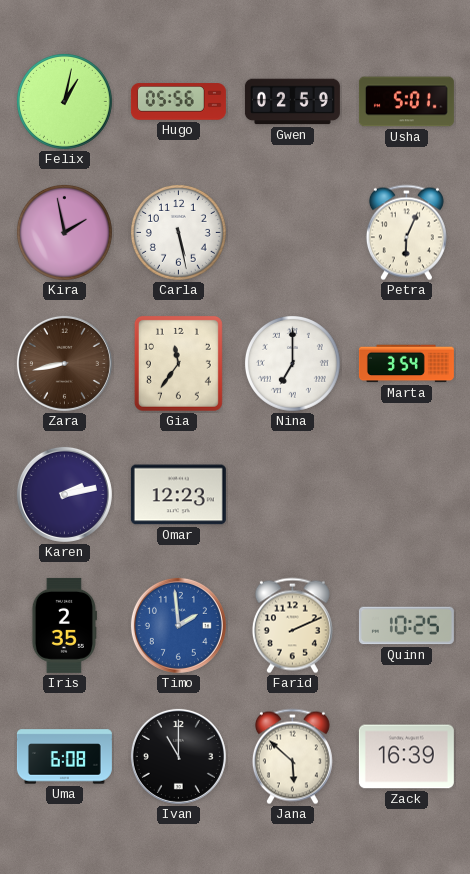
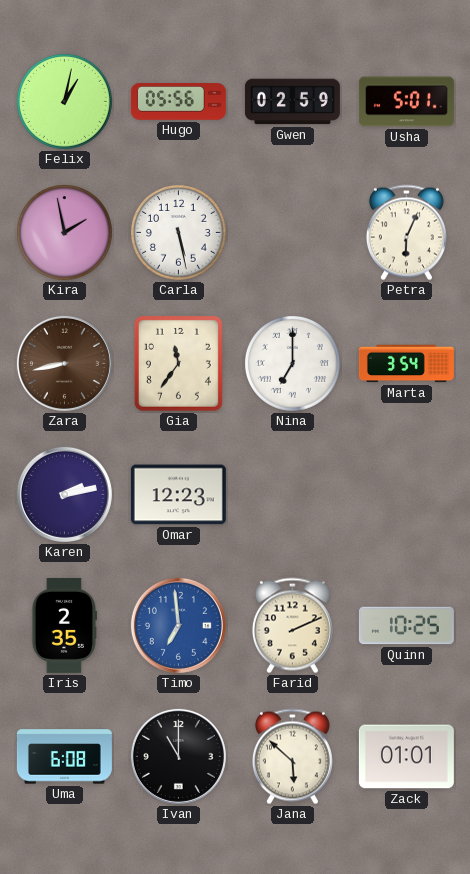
Timo: 1:59 -> 6:59
Zack: 16:39 -> 01:01
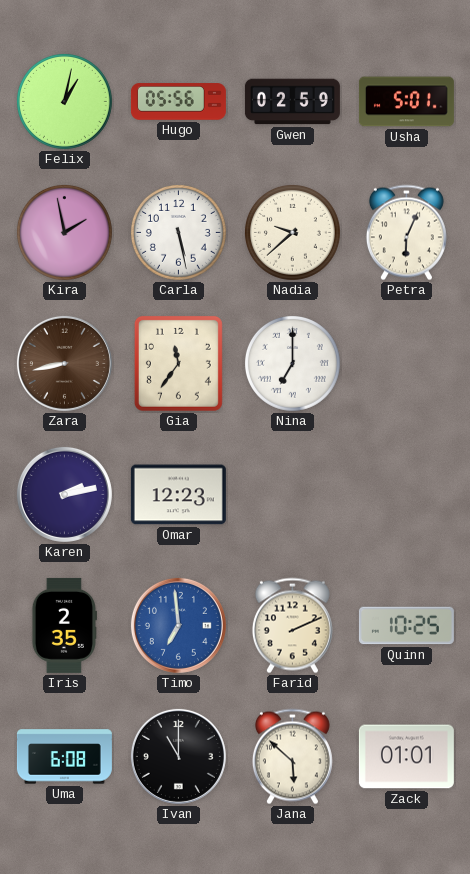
Nadia: none -> 9:38
Marta: 3:54 -> none
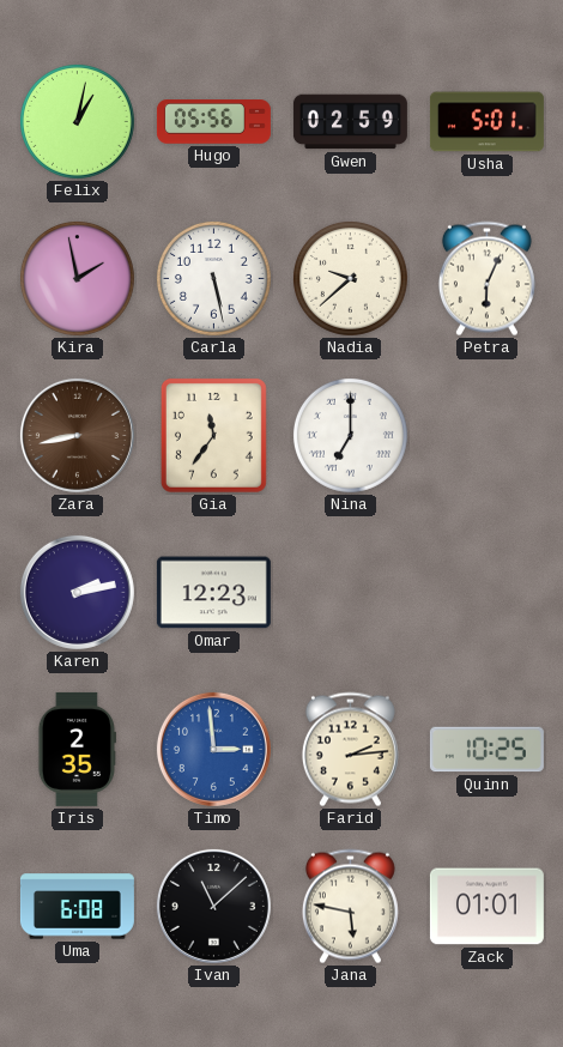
Timo: 6:59 -> 2:59
Farid: 2:11 -> 2:14
Ivan: 11:00 -> 11:08
Jana: 5:52 -> 5:47
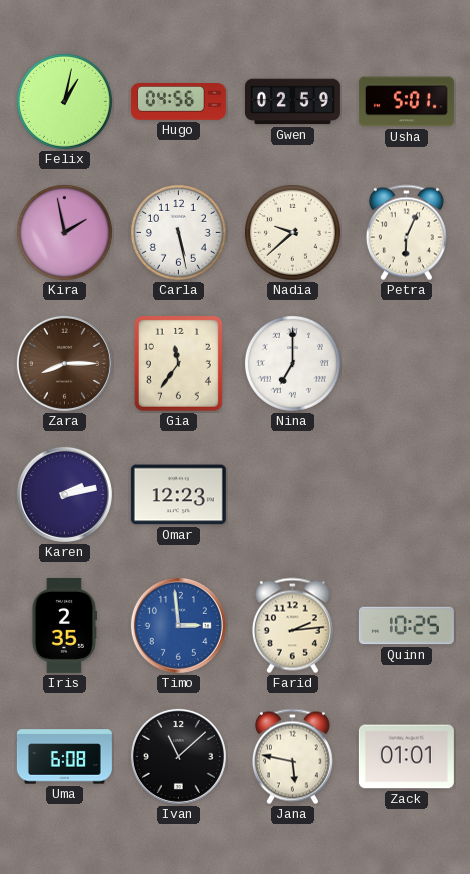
Hugo: 05:56 -> 04:56
Zara: 8:43 -> 8:15
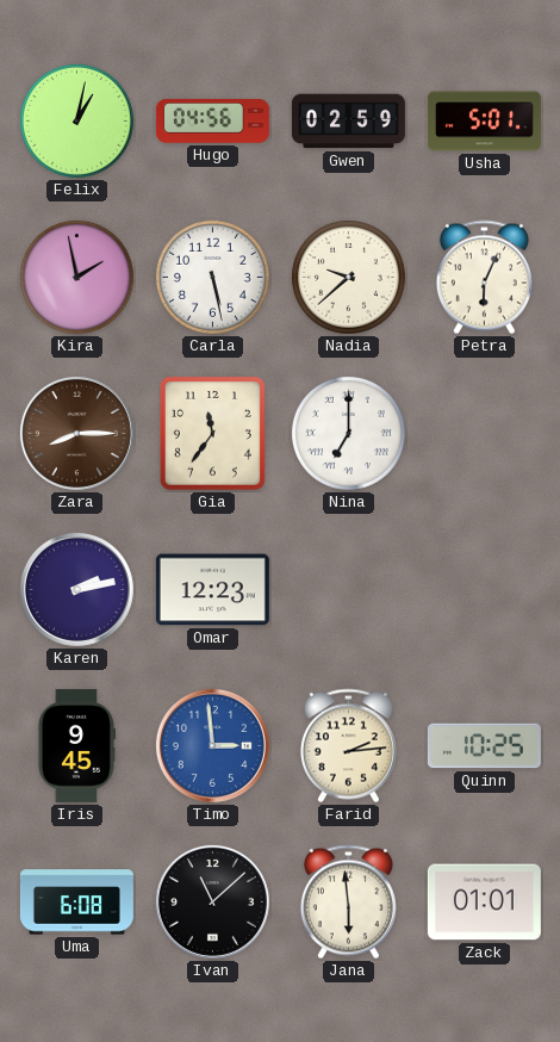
Iris: 2:35 -> 9:45
Jana: 5:47 -> 5:59
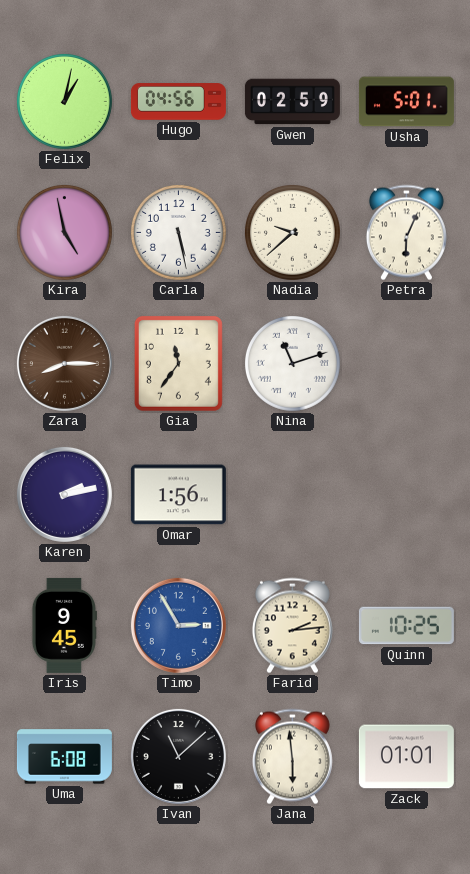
Kira: 1:58 -> 4:58
Nina: 7:00 -> 11:12
Omar: 12:23 -> 1:56
Timo: 2:59 -> 2:55
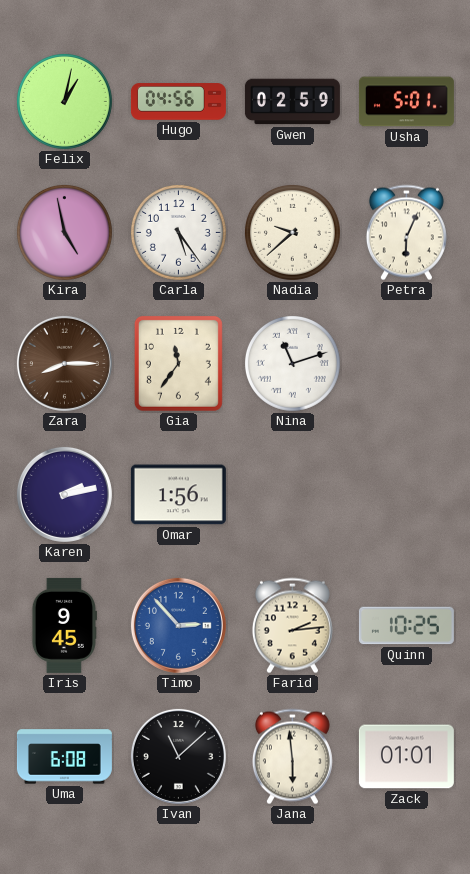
Carla: 5:28 -> 5:24
Timo: 2:55 -> 2:53
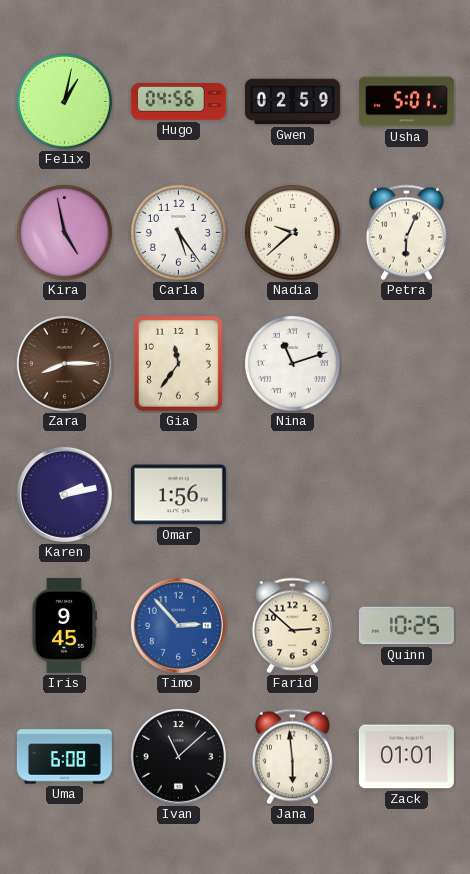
Farid: 2:14 -> 2:52
